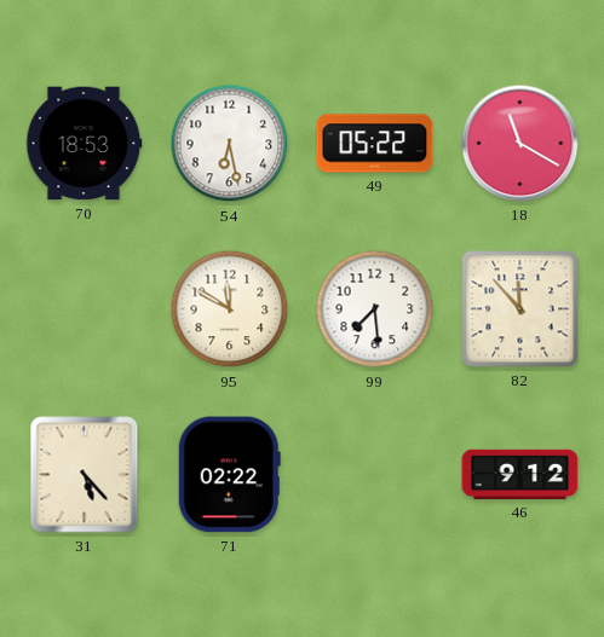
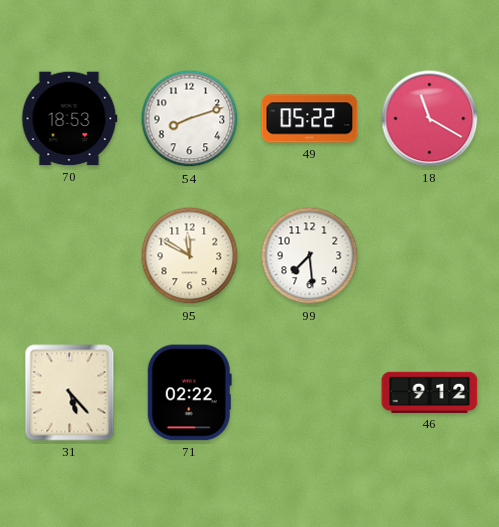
54: 6:28 -> 8:12
82: 11:53 -> none
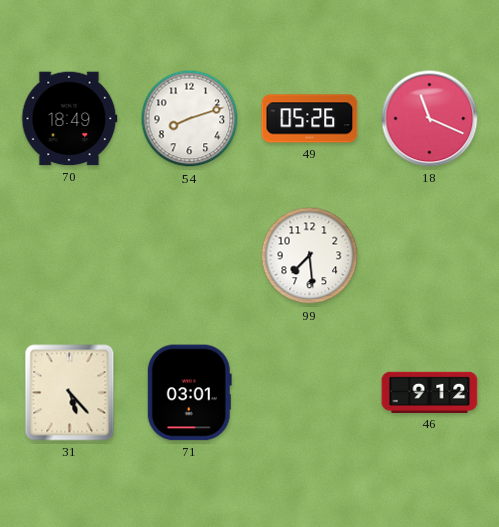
70: 18:53 -> 18:49
49: 05:22 -> 05:26
18: 11:20 -> 11:19
95: 11:50 -> none
71: 02:22 -> 03:01
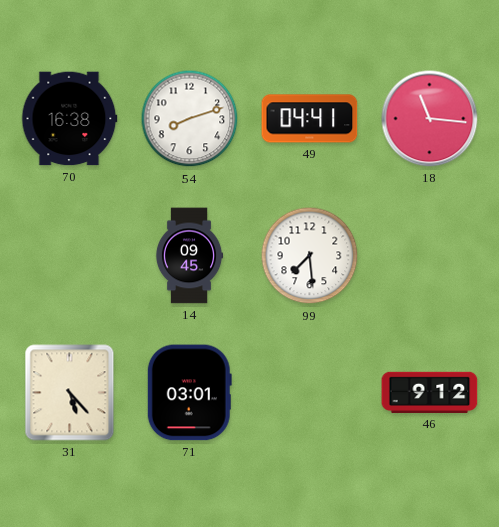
70: 18:49 -> 16:38
49: 05:26 -> 04:41
18: 11:19 -> 11:16
14: none -> 09:45
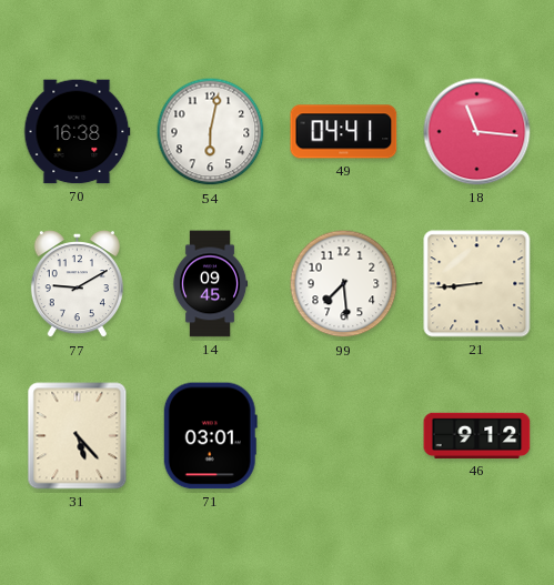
54: 8:12 -> 6:02
77: none -> 9:10
21: none -> 8:44
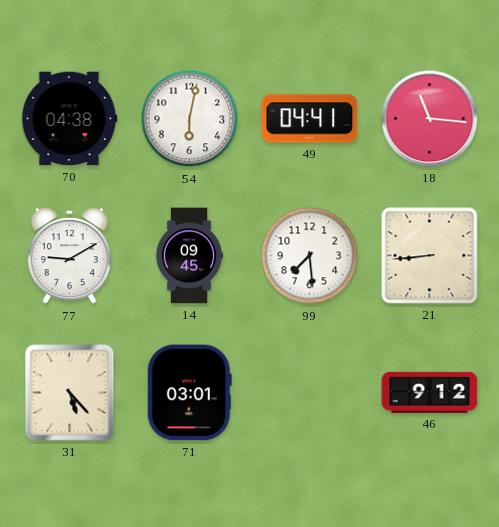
70: 16:38 -> 04:38
